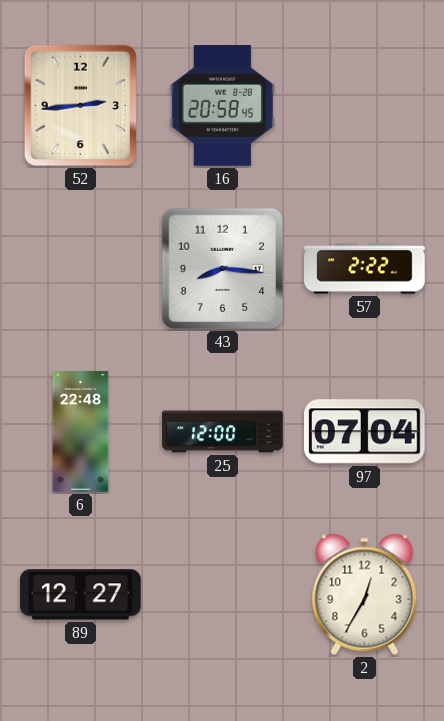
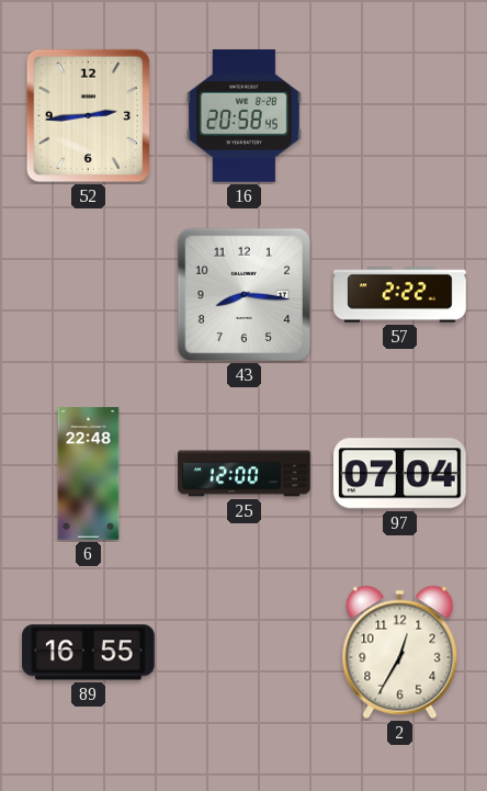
89: 12:27 -> 16:55
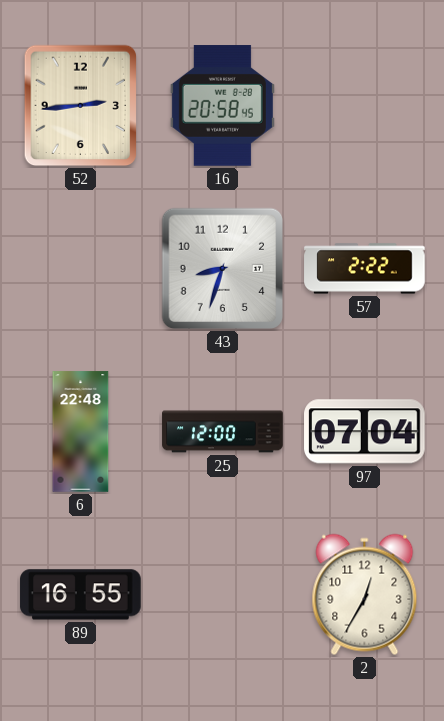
43: 8:16 -> 8:33
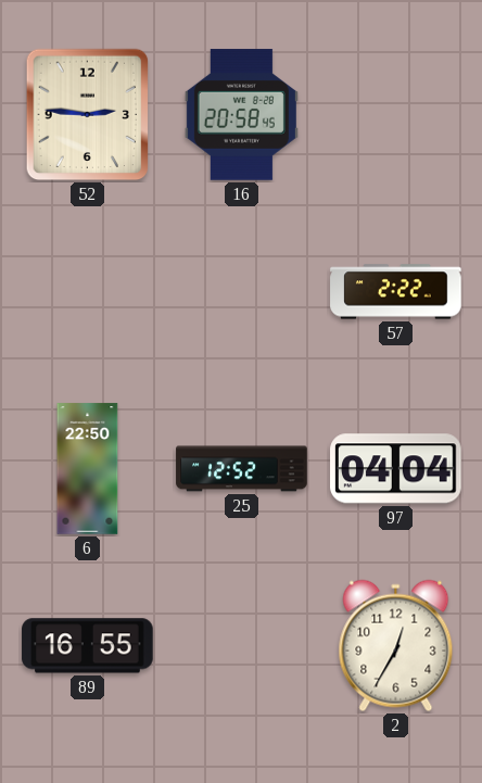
52: 2:44 -> 2:46
43: 8:33 -> none
6: 22:48 -> 22:50
25: 12:00 -> 12:52
97: 07:04 -> 04:04
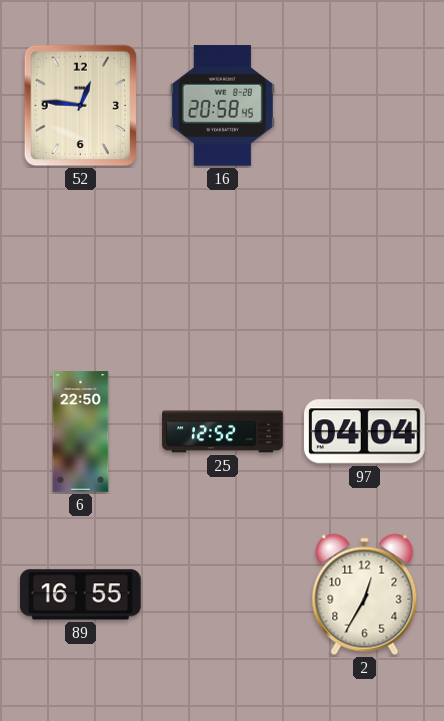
52: 2:46 -> 12:46
57: 2:22 -> none
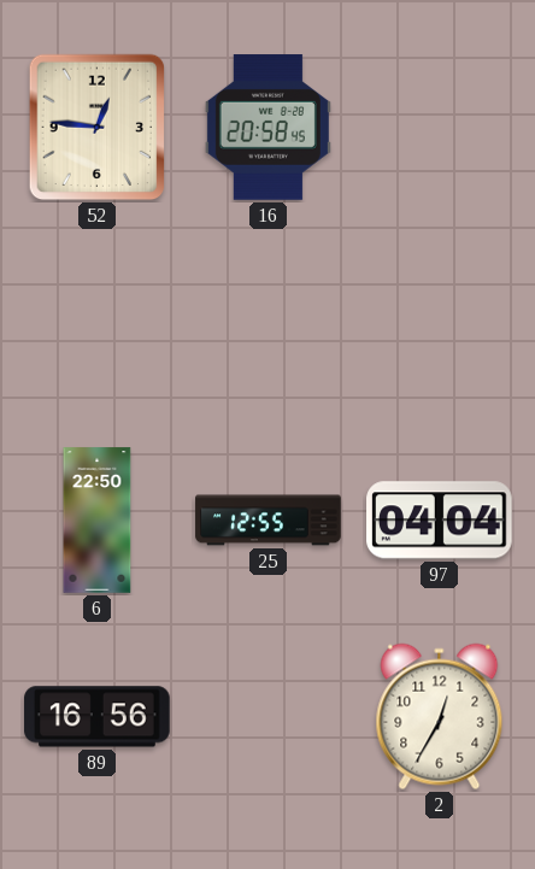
25: 12:52 -> 12:55
89: 16:55 -> 16:56
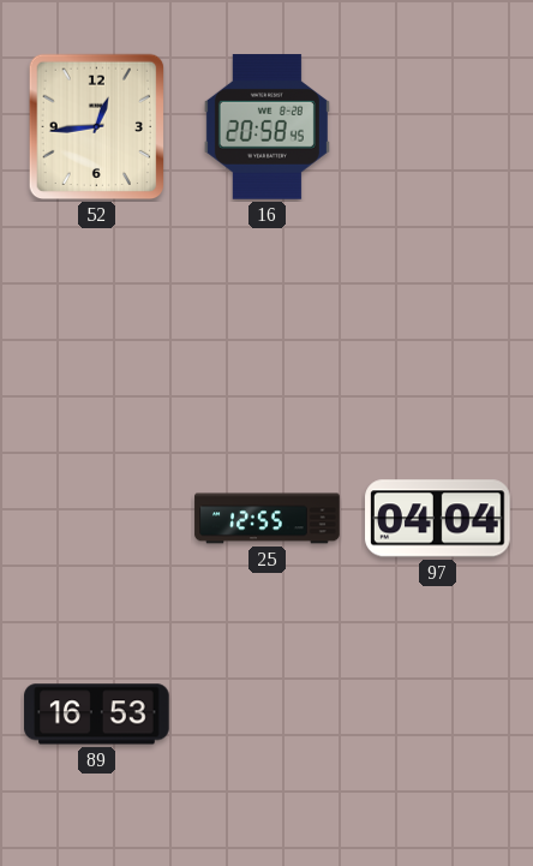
52: 12:46 -> 12:44
6: 22:50 -> none
89: 16:56 -> 16:53
2: 12:35 -> none
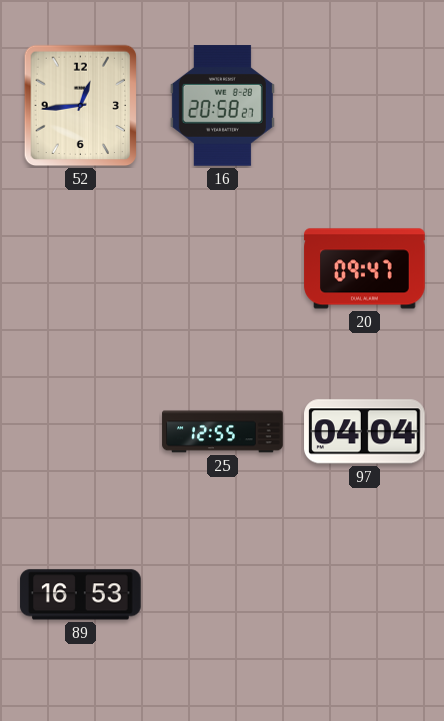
16: 20:58:45 -> 20:58:27
20: none -> 09:47
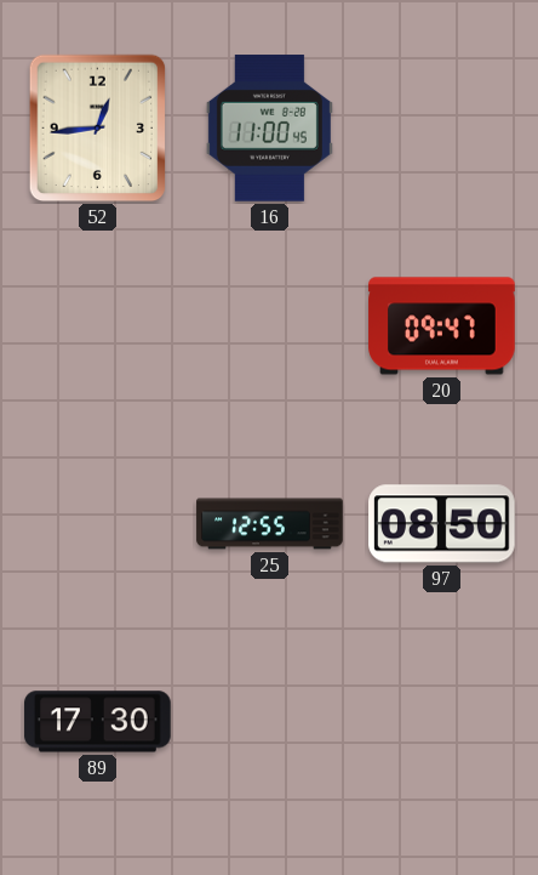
16: 20:58 -> 11:00
97: 04:04 -> 08:50
89: 16:53 -> 17:30
